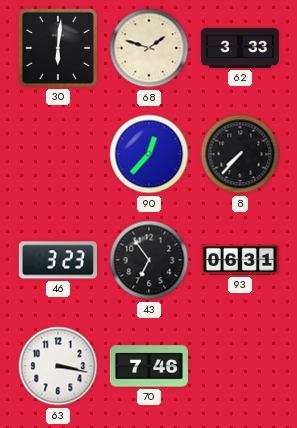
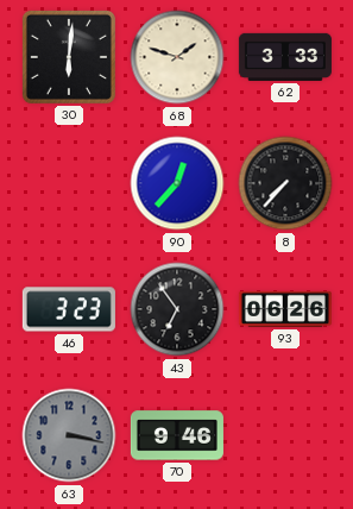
93: 06:31 -> 06:26
63 dial: white -> grey
70: 7:46 -> 9:46
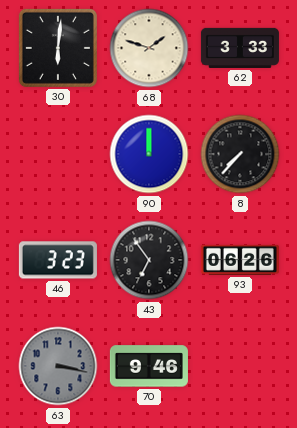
90: 12:37 -> 12:00
